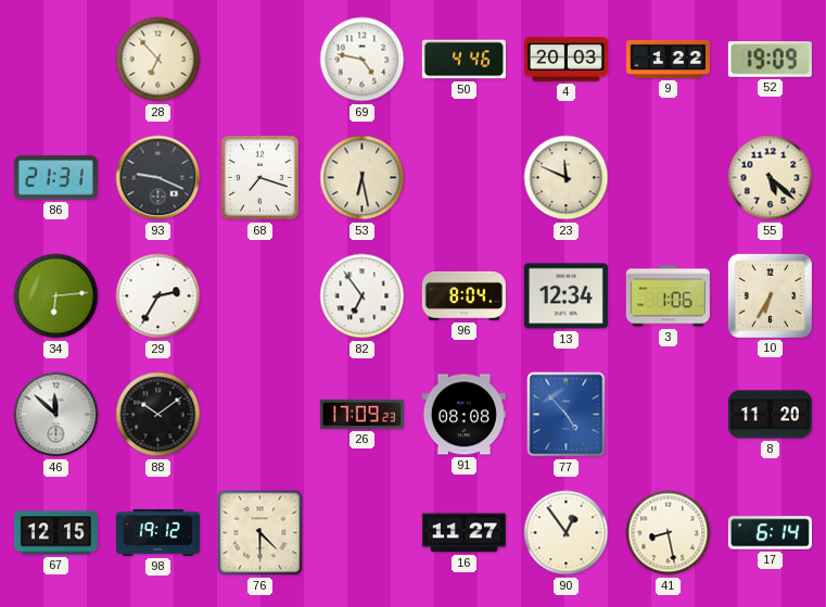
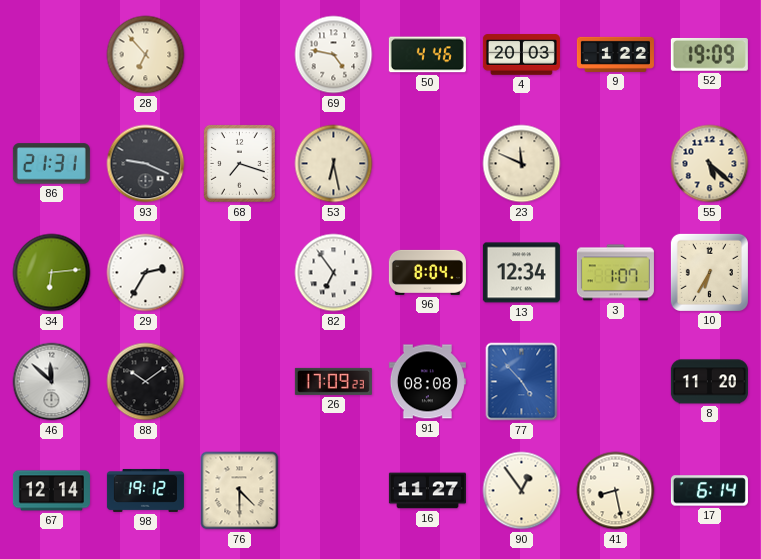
3: 1:06 -> 1:07
67: 12:15 -> 12:14
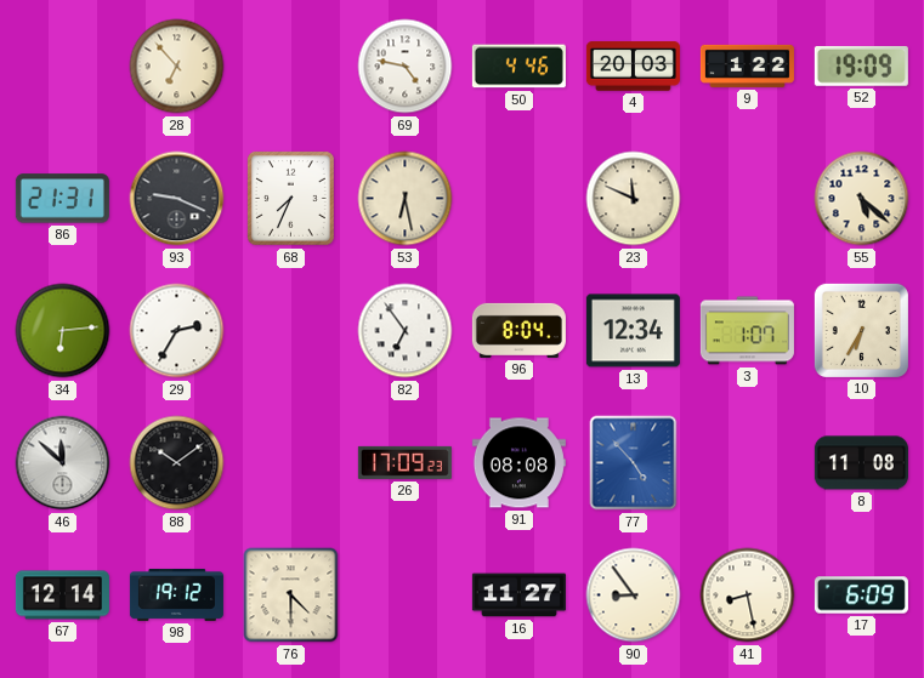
68: 7:18 -> 7:34
8: 11:20 -> 11:08
90: 12:54 -> 8:54
17: 6:14 -> 6:09
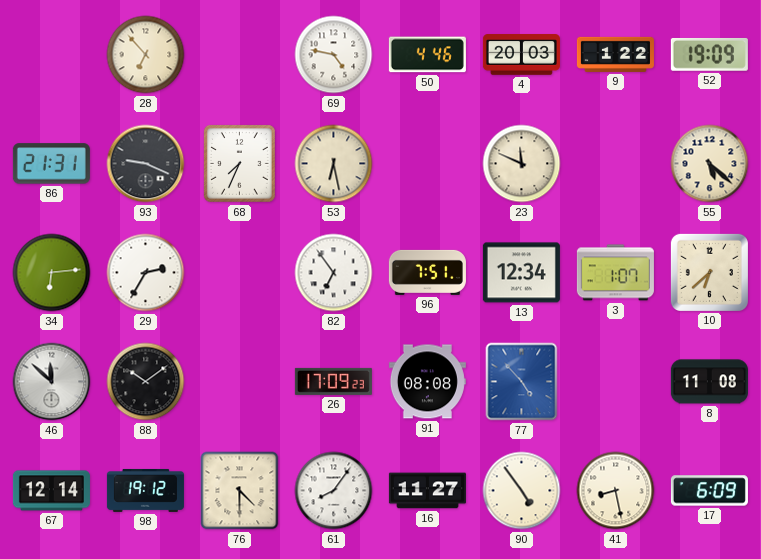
96: 8:04 -> 7:51
10: 6:35 -> 6:38
61: none -> 8:06
90: 8:54 -> 4:54
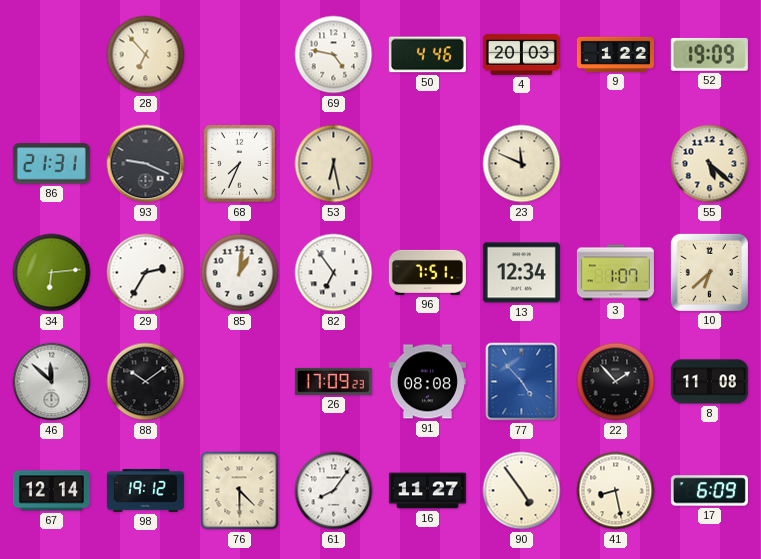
85: none -> 1:01
22: none -> 1:53
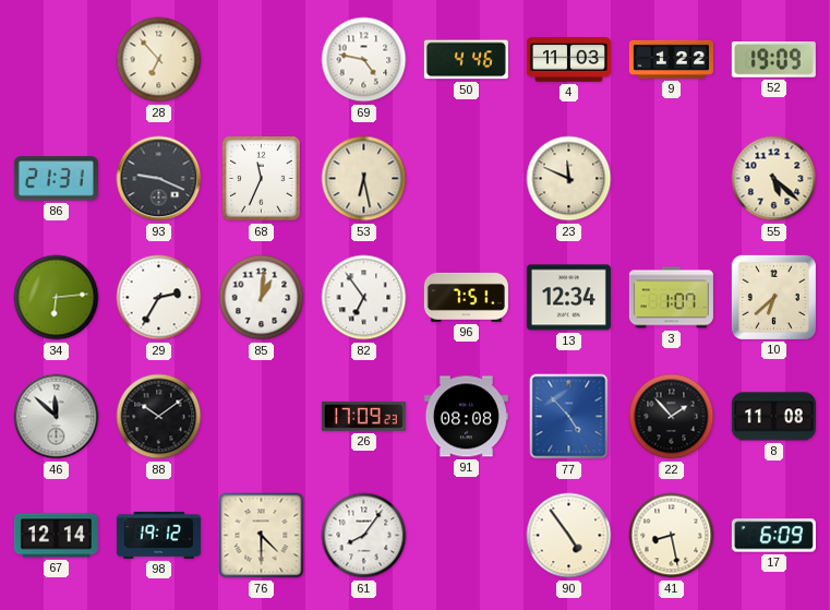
4: 20:03 -> 11:03
68: 7:34 -> 11:34
16: 11:27 -> none
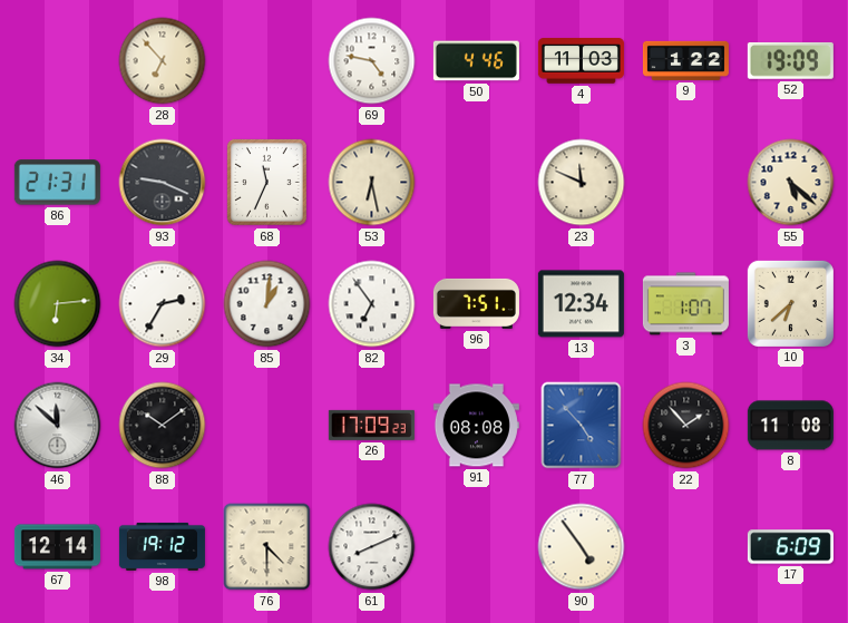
61: 8:06 -> 8:11
41: 8:28 -> none
